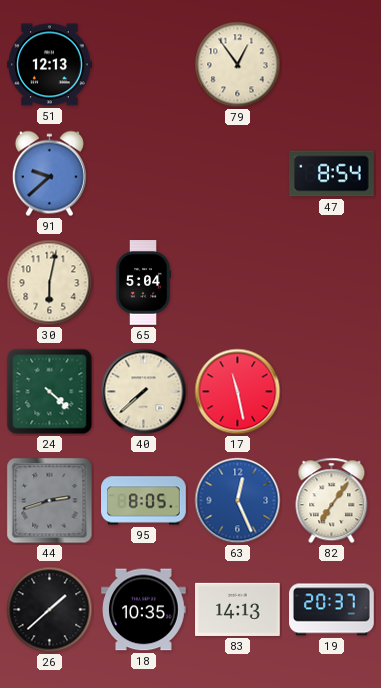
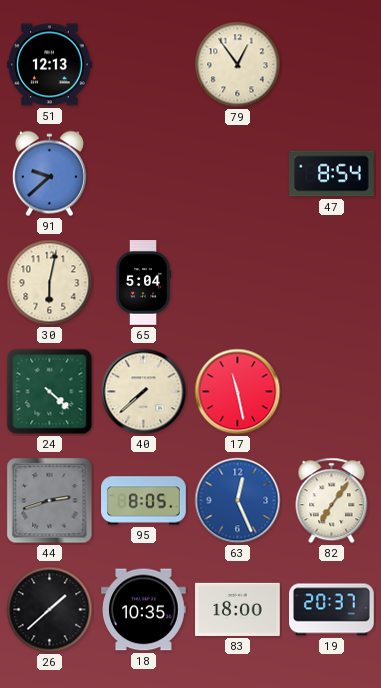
83: 14:13 -> 18:00
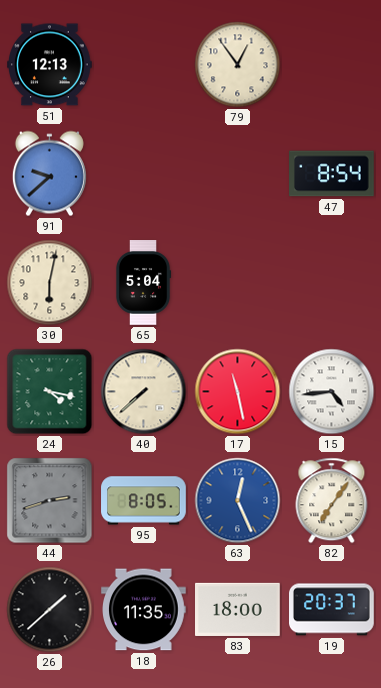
24: 4:22 -> 4:17
15: none -> 4:44
18: 10:35 -> 11:35
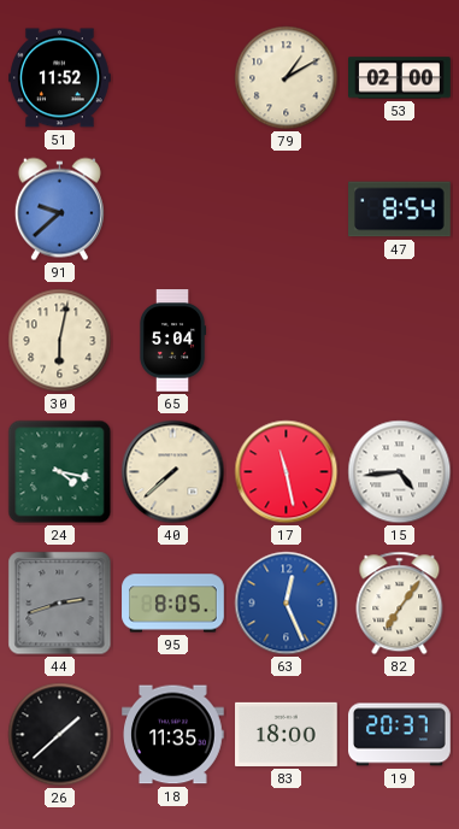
51: 12:13 -> 11:52
79: 12:54 -> 1:10
53: none -> 02:00
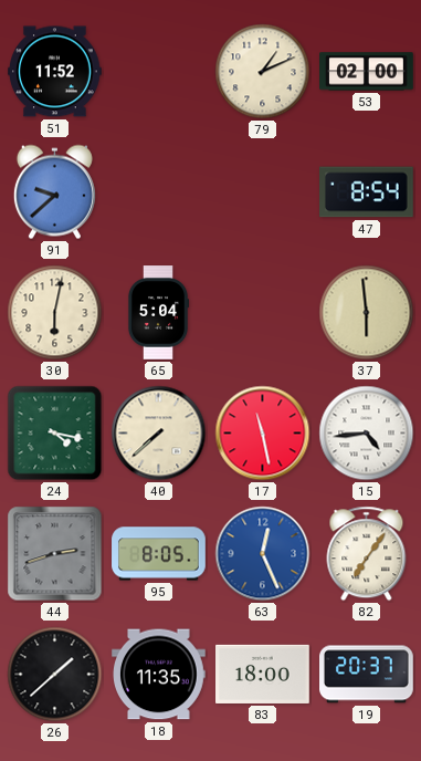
79: 1:10 -> 1:11
37: none -> 5:59
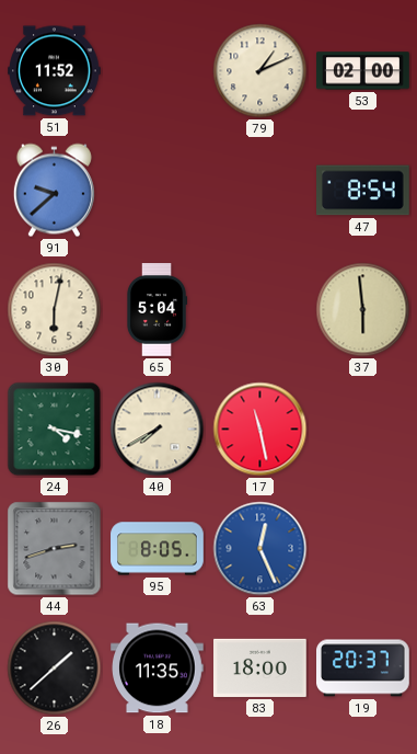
40: 7:38 -> 7:40
15: 4:44 -> none
82: 7:06 -> none
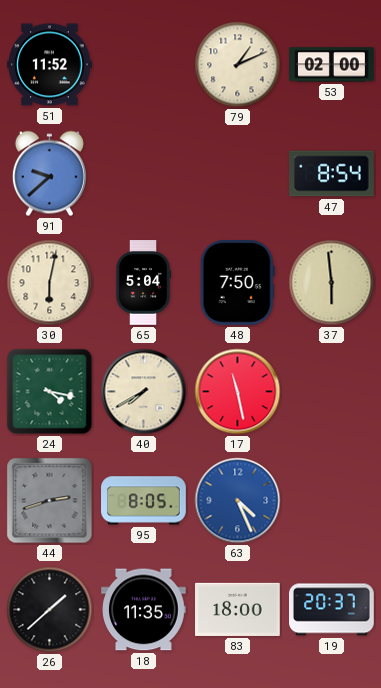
48: none -> 7:50
63: 12:26 -> 4:26
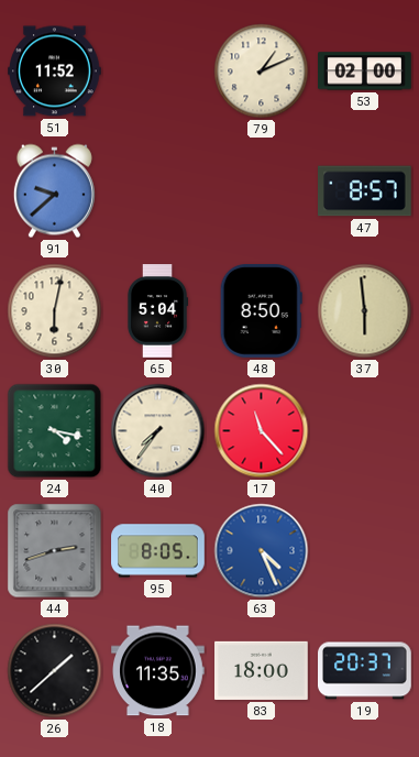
47: 8:54 -> 8:57
48: 7:50 -> 8:50
40: 7:40 -> 7:36
17: 11:28 -> 11:23
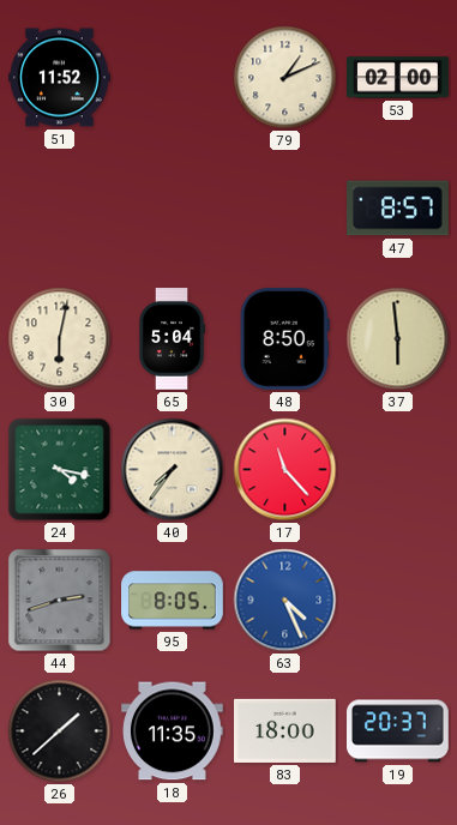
91: 9:38 -> none
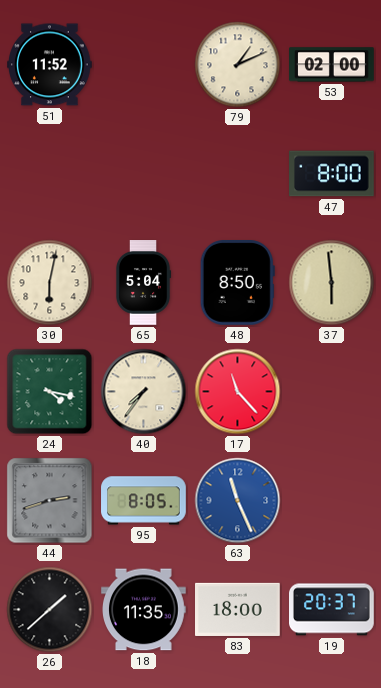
47: 8:57 -> 8:00
63: 4:26 -> 11:26
